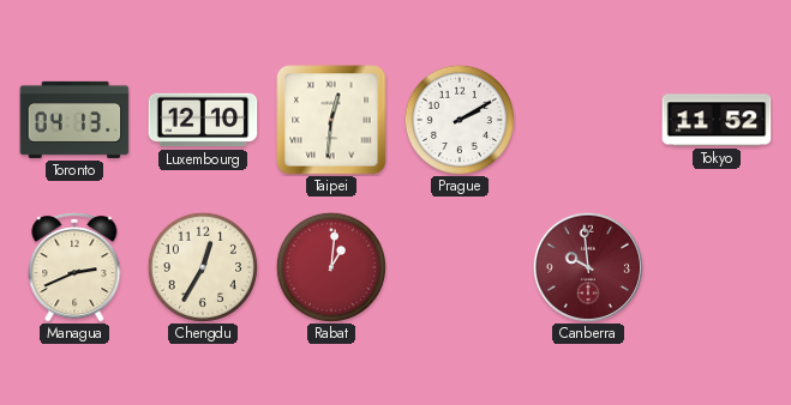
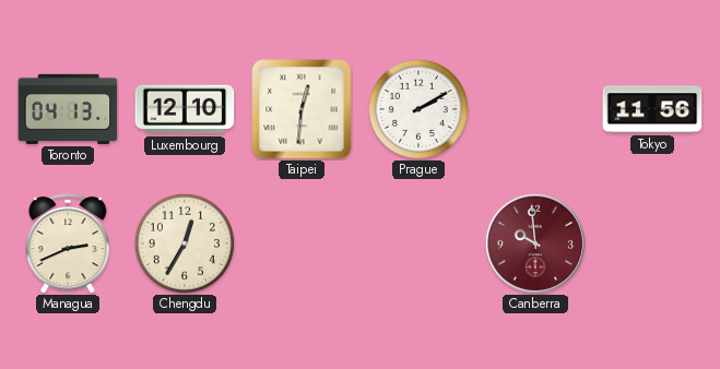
Tokyo: 11:52 -> 11:56
Rabat: 1:01 -> none
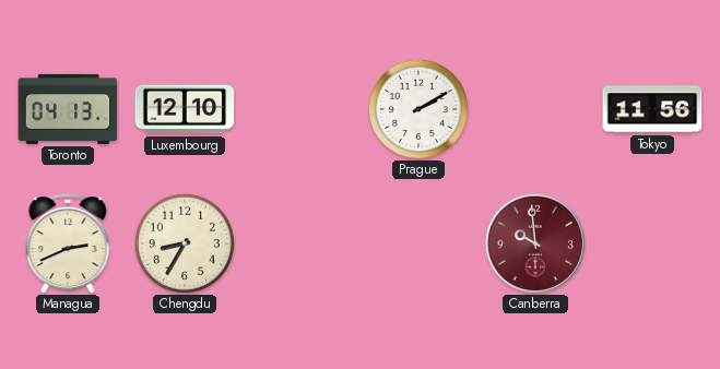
Taipei: 12:31 -> none
Chengdu: 12:35 -> 8:35
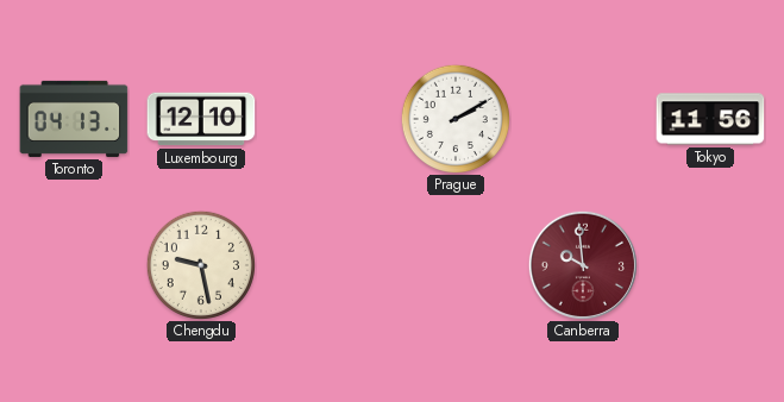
Managua: 2:41 -> none
Chengdu: 8:35 -> 9:28
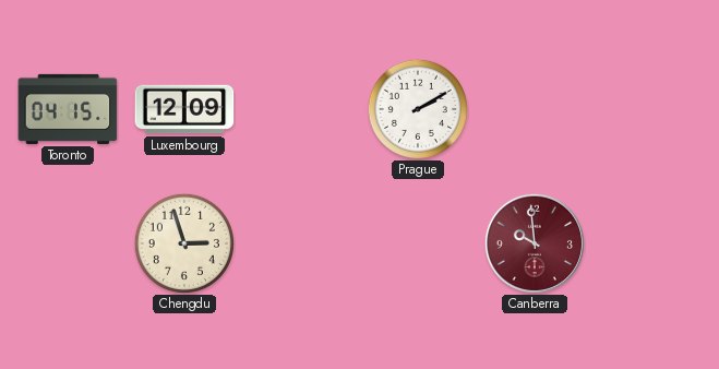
Toronto: 04:13 -> 04:15
Luxembourg: 12:10 -> 12:09
Tokyo: 11:56 -> none
Chengdu: 9:28 -> 2:57
